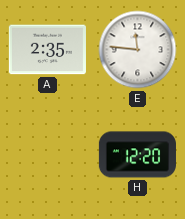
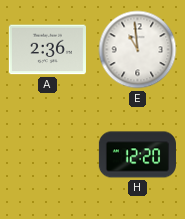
A: 2:35 -> 2:36
E: 11:46 -> 10:59
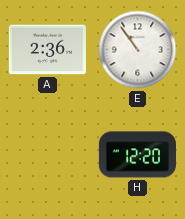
E: 10:59 -> 10:54
